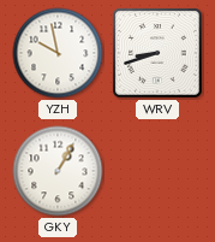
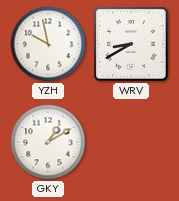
WRV: 8:42 -> 8:40
GKY: 1:05 -> 1:10
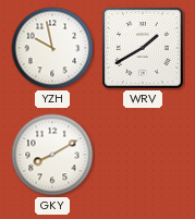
WRV: 8:40 -> 1:40
GKY: 1:10 -> 8:10
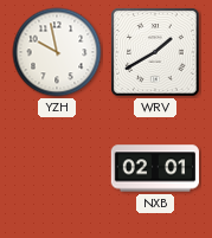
GKY: 8:10 -> none
NXB: none -> 02:01
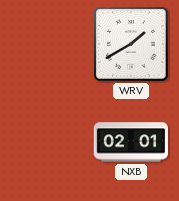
YZH: 9:58 -> none
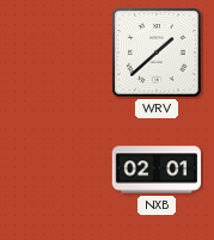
WRV: 1:40 -> 1:38
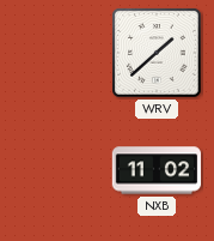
NXB: 02:01 -> 11:02
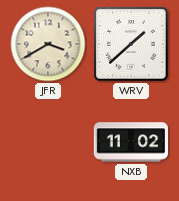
JFR: none -> 3:40
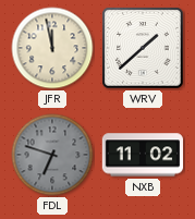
JFR: 3:40 -> 11:58
FDL: none -> 6:48
